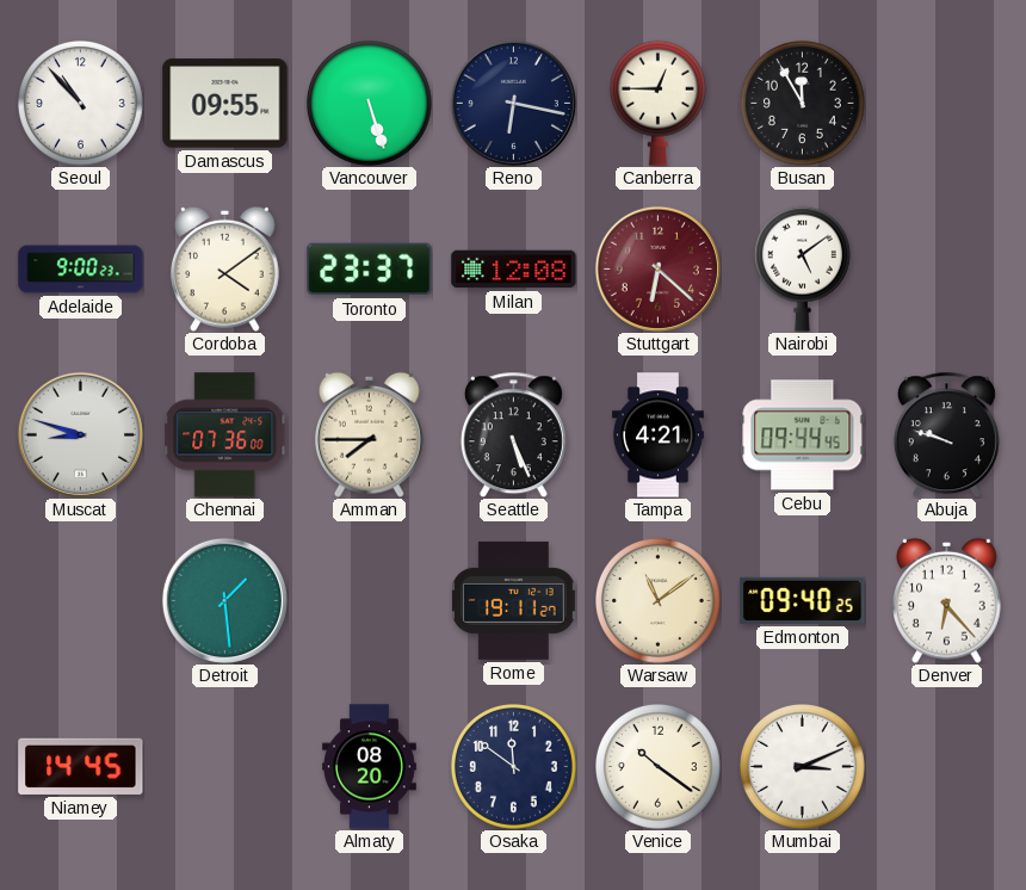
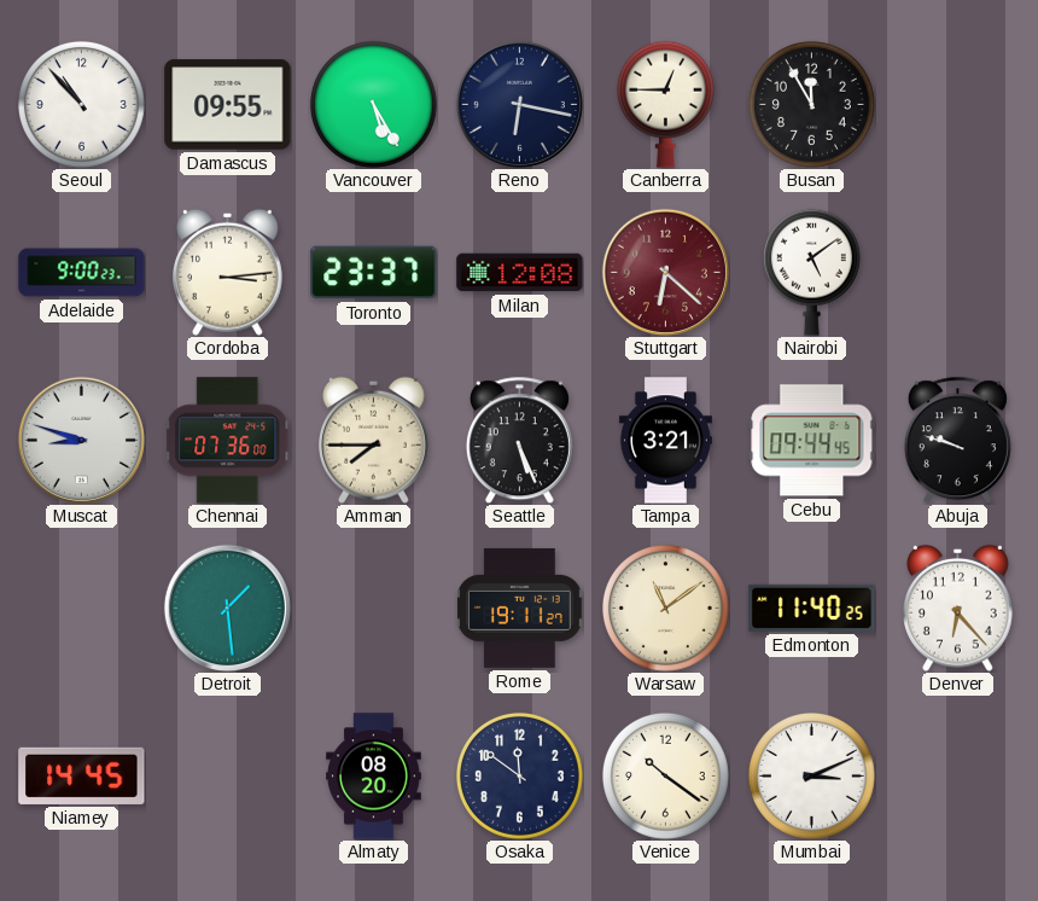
Vancouver: 5:27 -> 5:25
Cordoba: 4:09 -> 3:14
Tampa: 4:21 -> 3:21
Edmonton: 09:40 -> 11:40
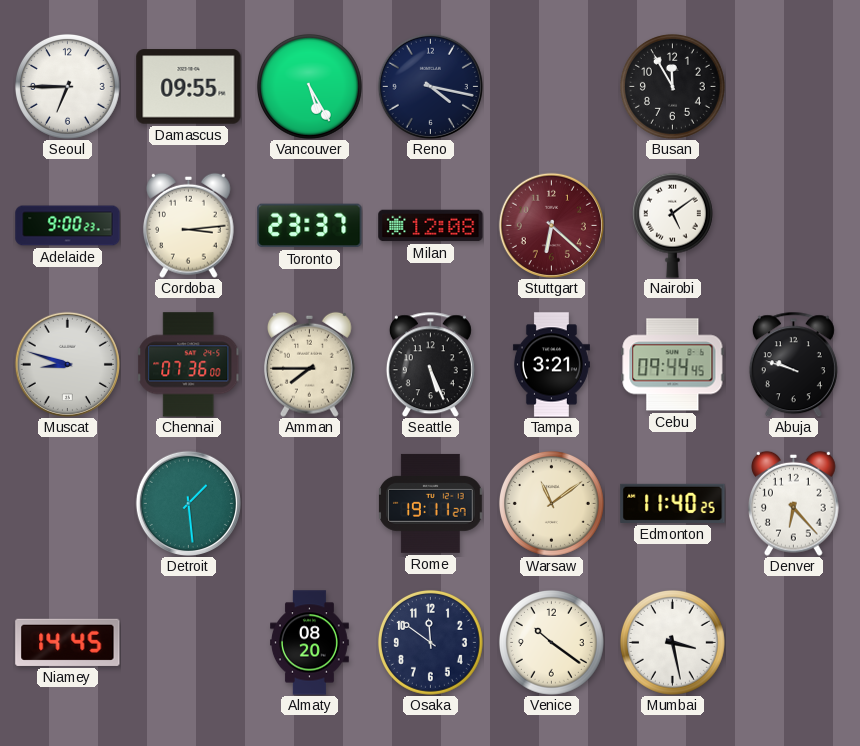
Seoul: 10:53 -> 6:45
Reno: 6:17 -> 4:17
Canberra: 12:45 -> none
Mumbai: 3:11 -> 3:28
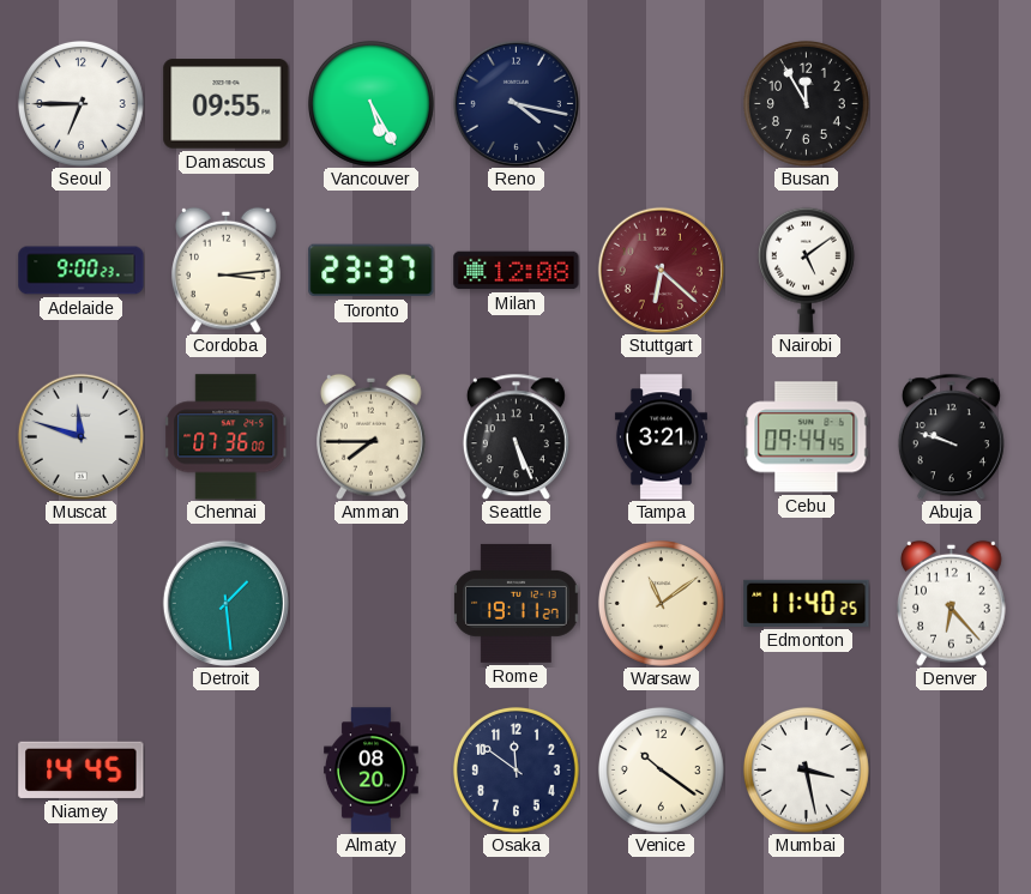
Muscat: 8:48 -> 11:48
